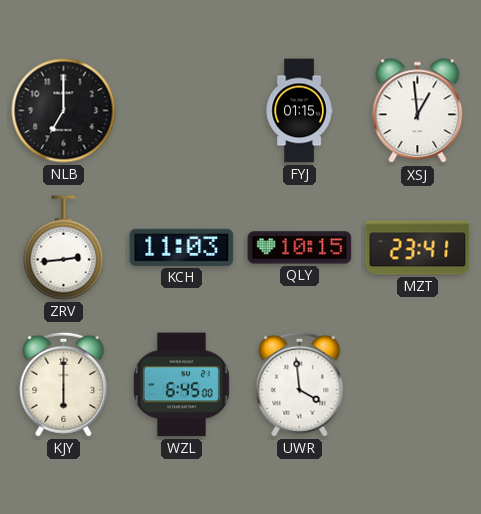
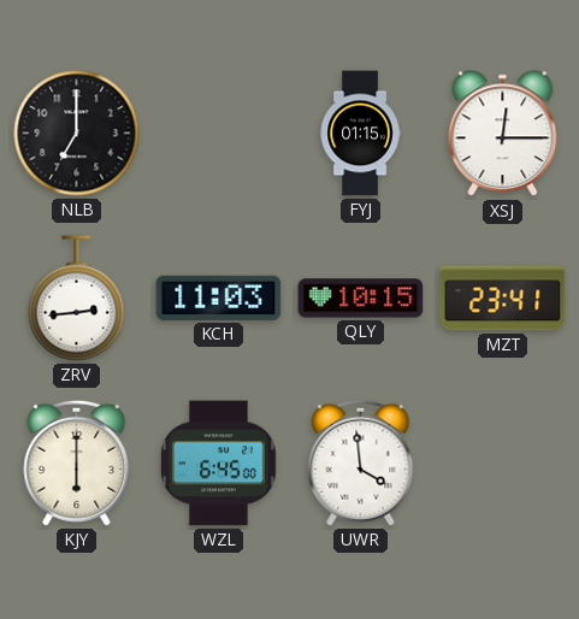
XSJ: 12:59 -> 12:15
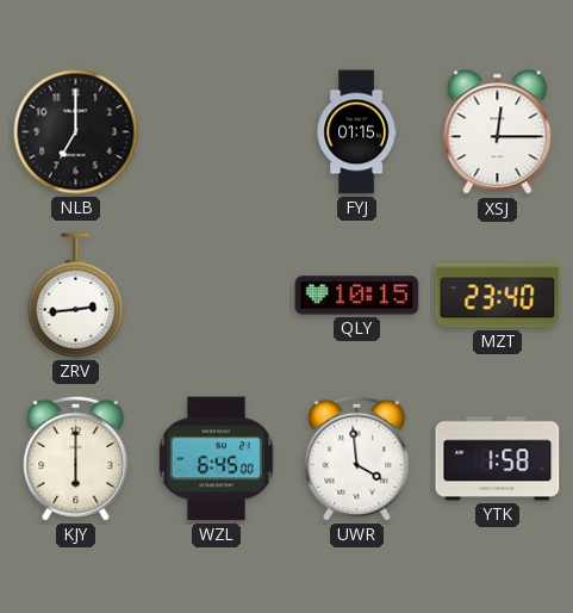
KCH: 11:03 -> none
MZT: 23:41 -> 23:40
YTK: none -> 1:58
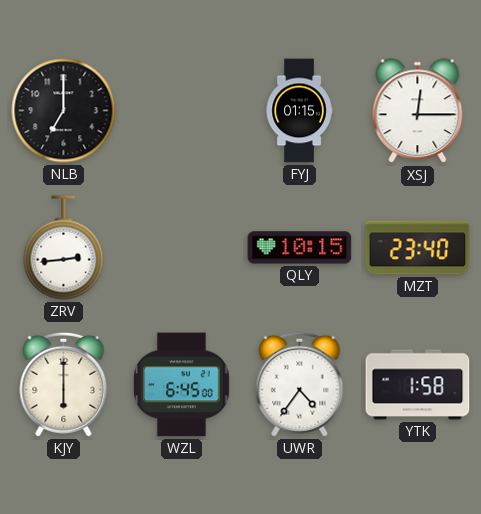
UWR: 3:59 -> 4:36
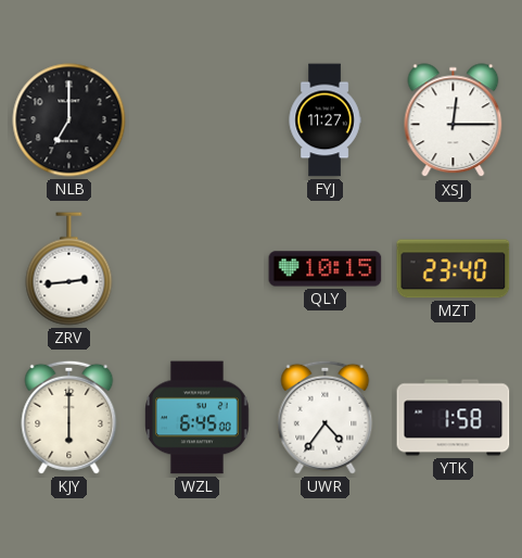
FYJ: 01:15 -> 11:27
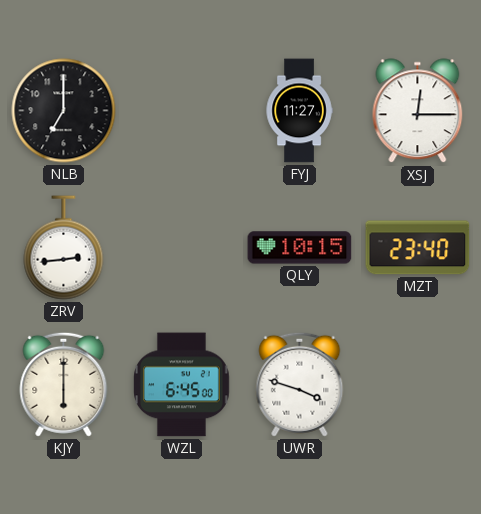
UWR: 4:36 -> 3:48
YTK: 1:58 -> none
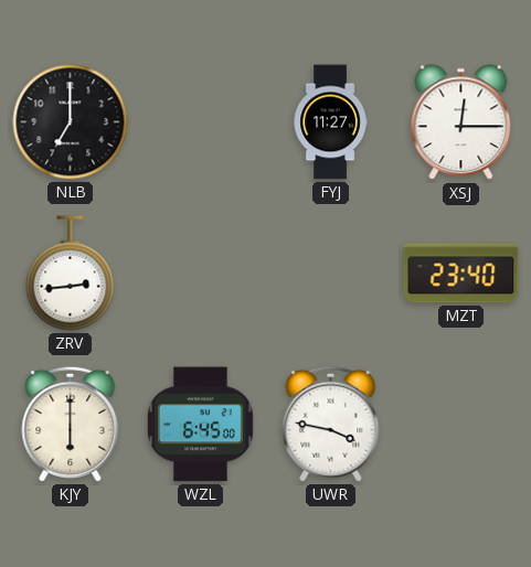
QLY: 10:15 -> none
UWR: 3:48 -> 3:47
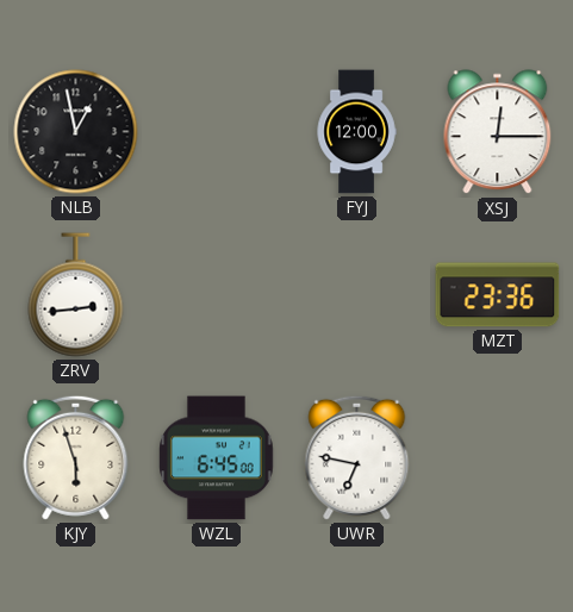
NLB: 7:00 -> 12:58
FYJ: 11:27 -> 12:00
MZT: 23:40 -> 23:36
KJY: 6:00 -> 5:57
UWR: 3:47 -> 6:47
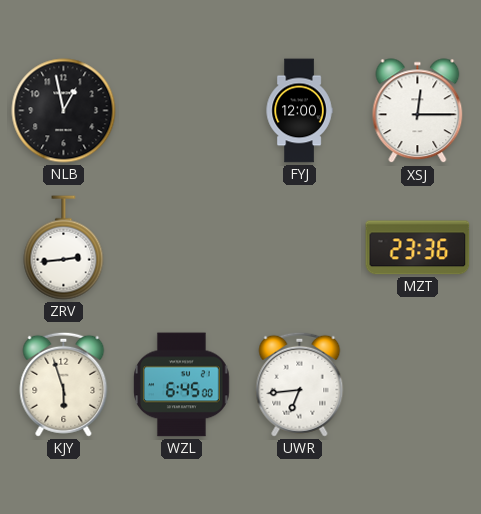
UWR: 6:47 -> 6:44
